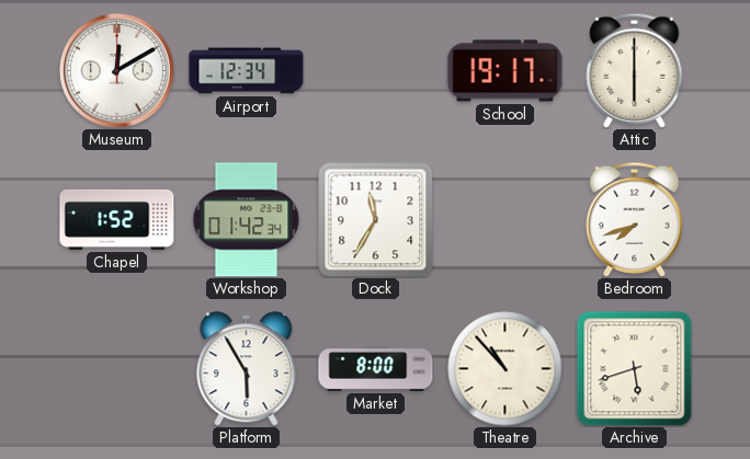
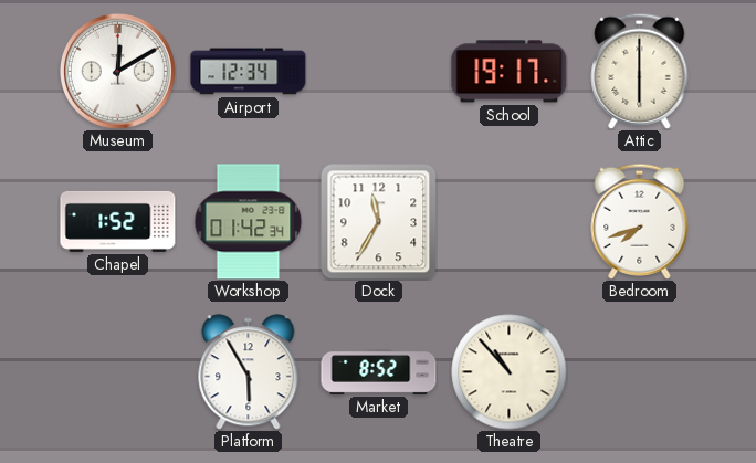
Market: 8:00 -> 8:52
Archive: 5:42 -> none
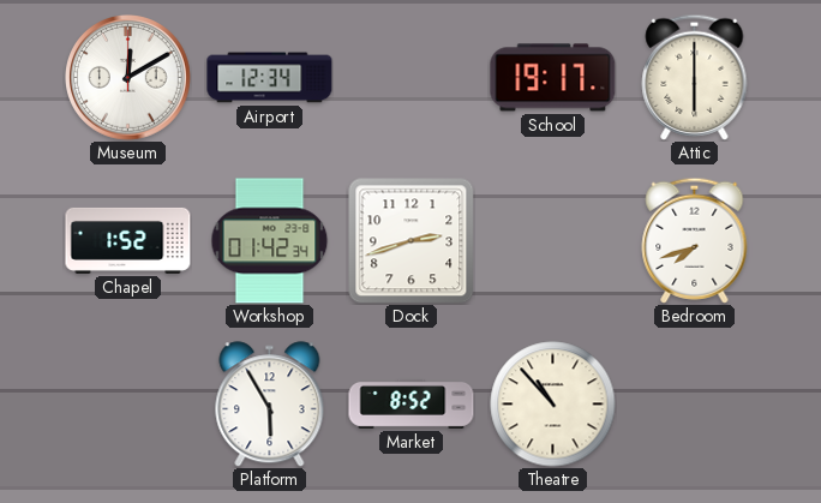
Dock: 11:35 -> 2:42
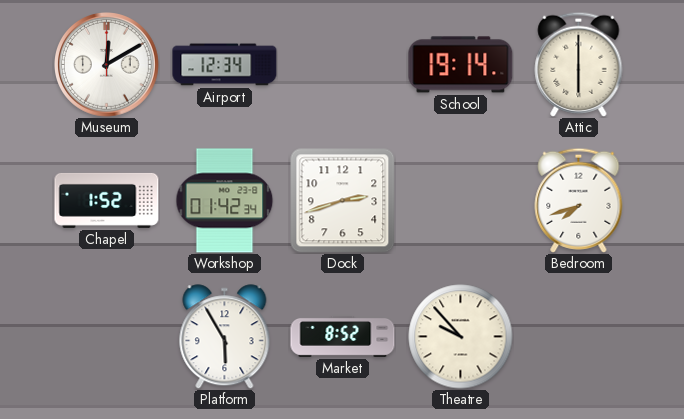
School: 19:17 -> 19:14
Theatre: 10:53 -> 9:53
